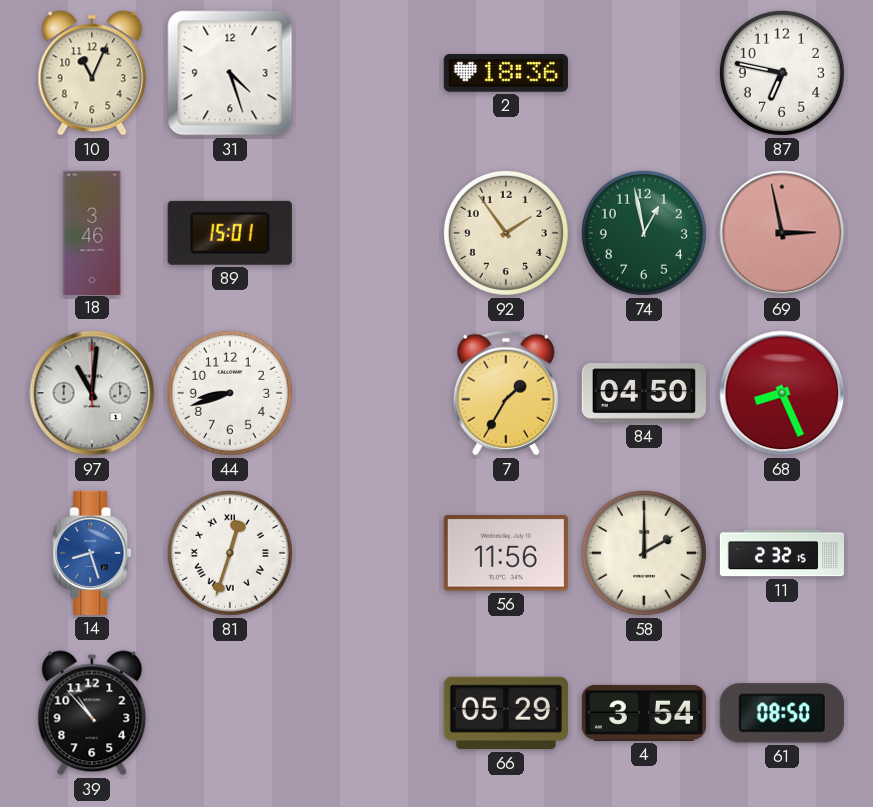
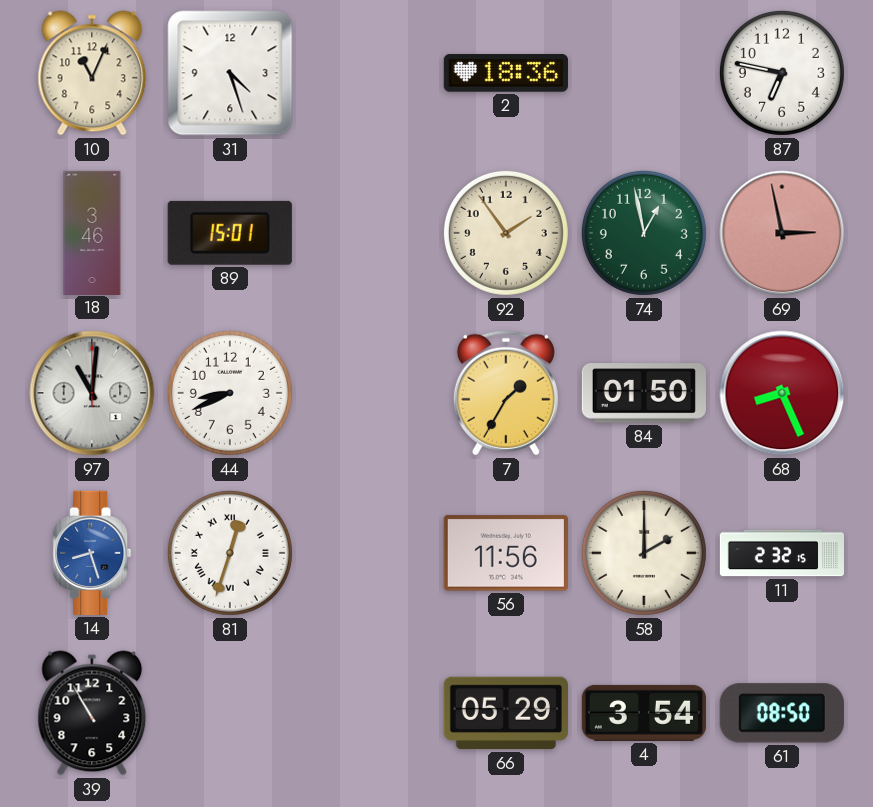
44: 8:42 -> 8:41
84: 04:50 -> 01:50
39: 10:53 -> 10:55
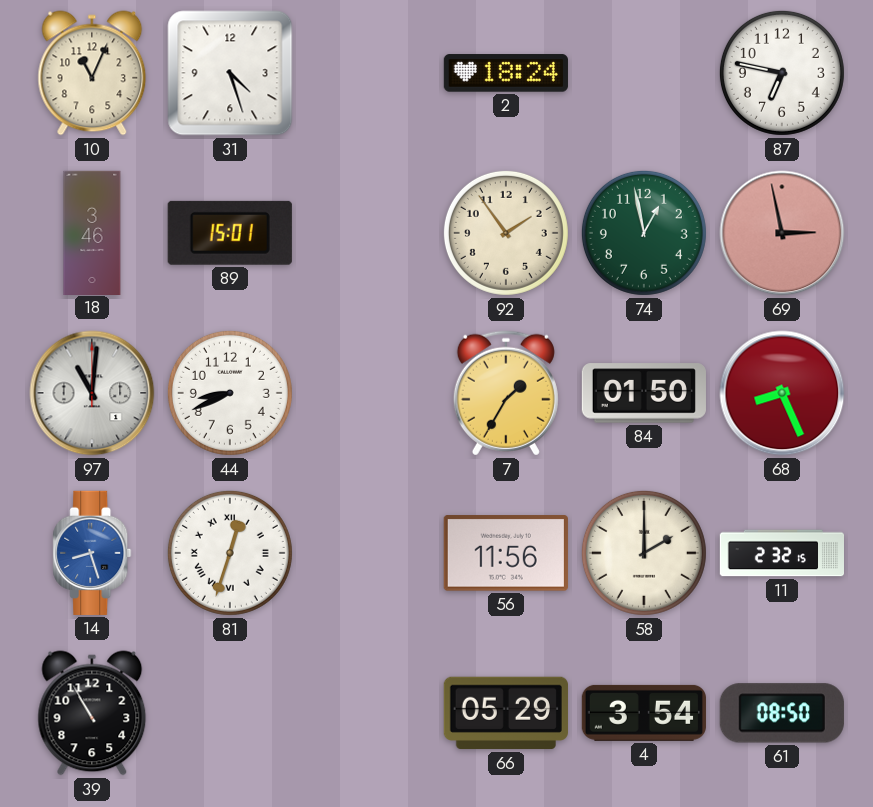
2: 18:36 -> 18:24
